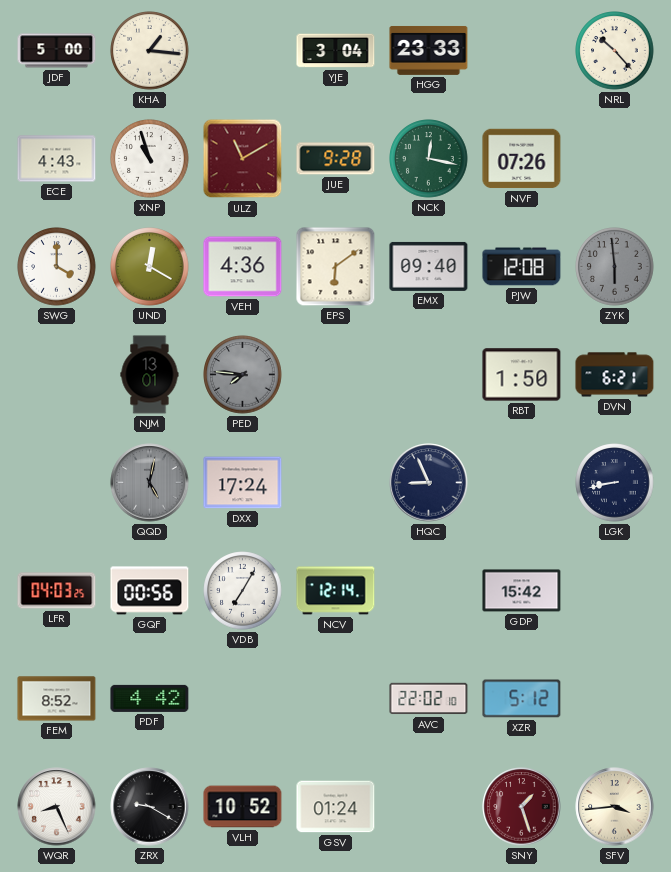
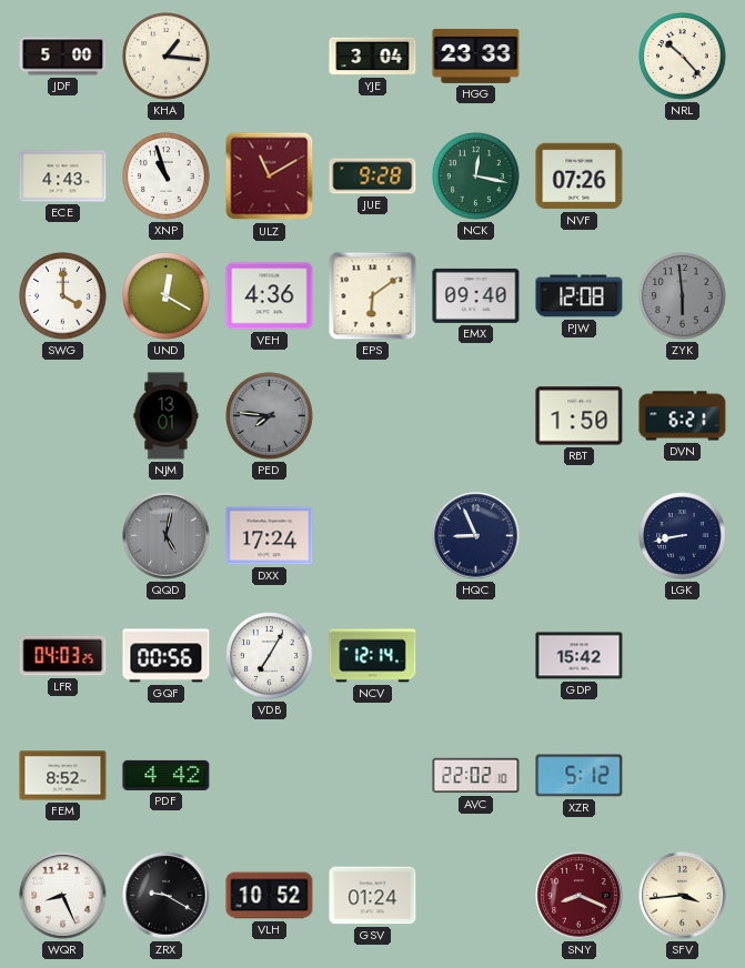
SNY: 1:27 -> 8:19
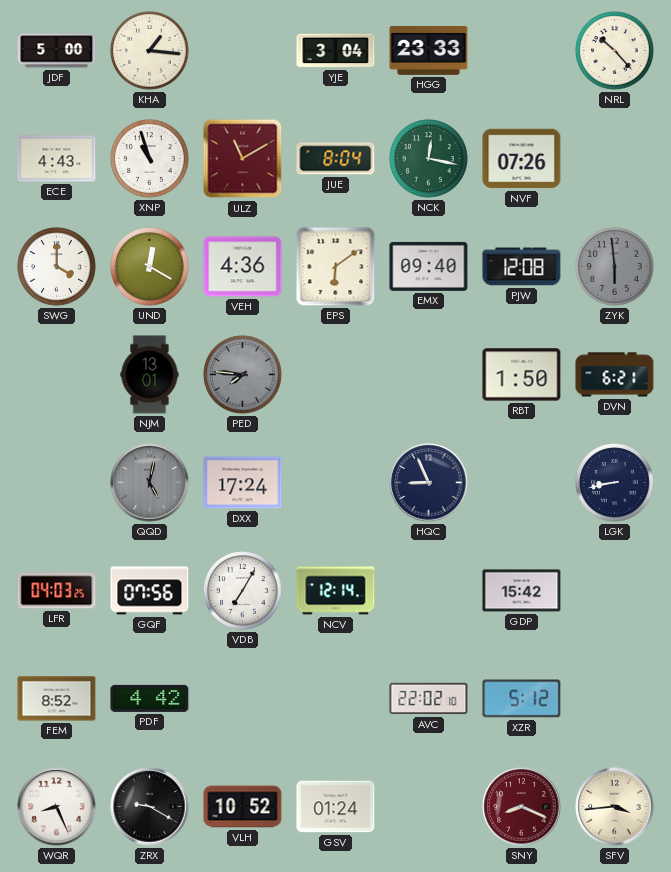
JUE: 9:28 -> 8:04
GQF: 00:56 -> 07:56
